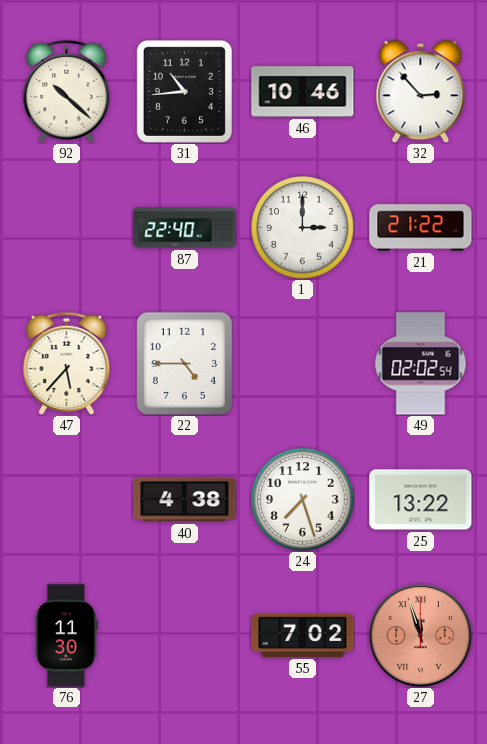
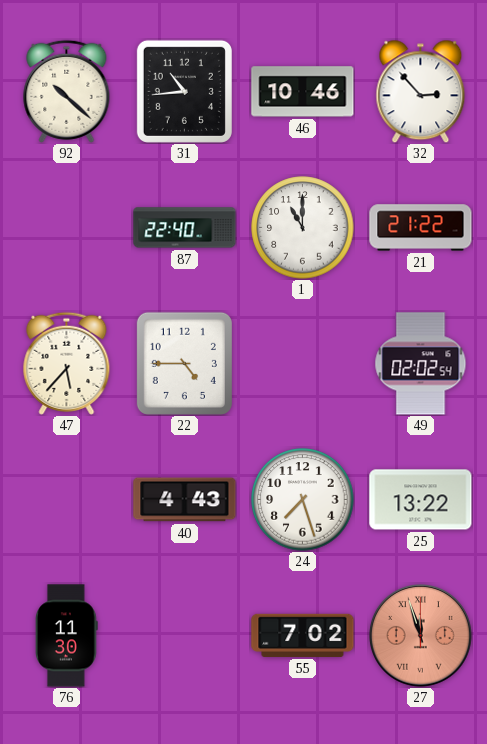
1: 3:00 -> 11:00
40: 4:38 -> 4:43
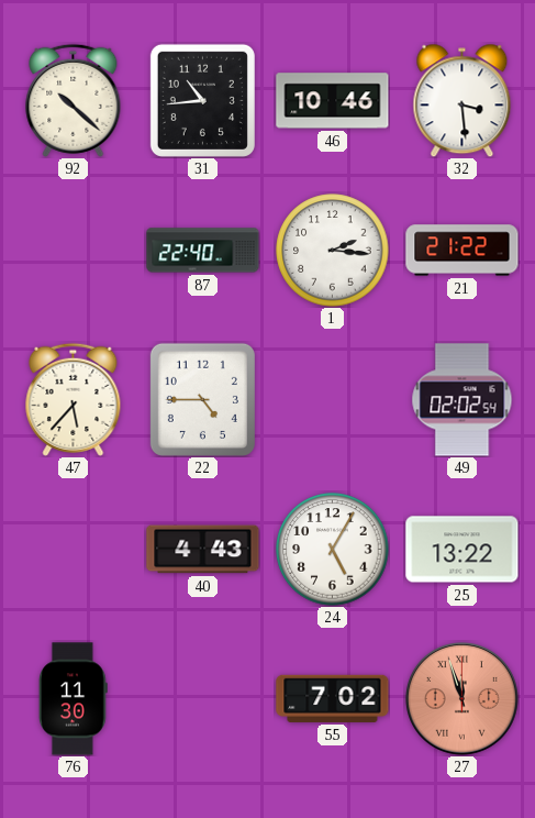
32: 2:53 -> 3:29
1: 11:00 -> 2:16
24: 7:27 -> 5:05
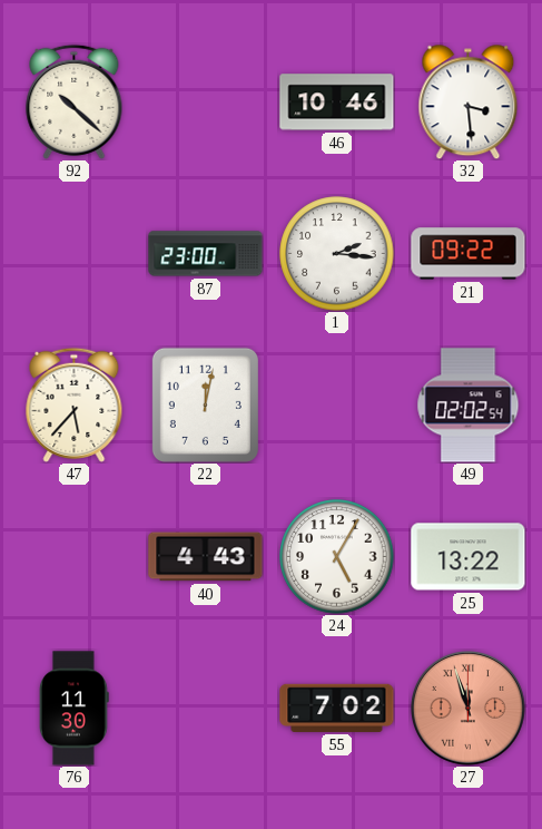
31: 10:44 -> none
87: 22:40 -> 23:00
21: 21:22 -> 09:22
22: 4:45 -> 12:02
